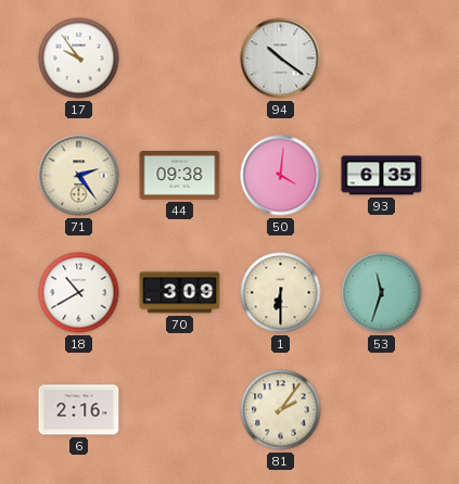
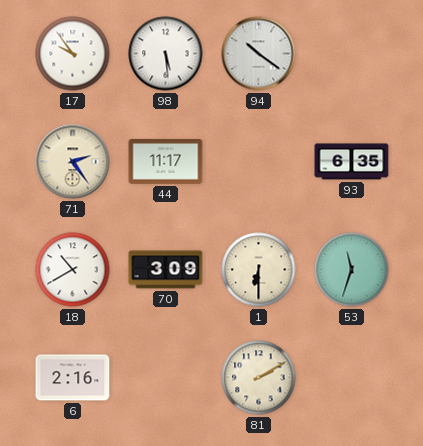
98: none -> 5:29
44: 09:38 -> 11:17
50: 4:01 -> none
81: 2:06 -> 2:10
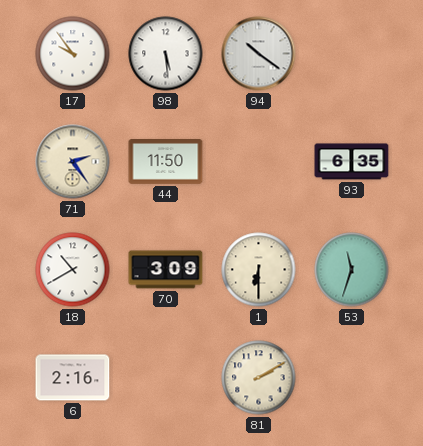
44: 11:17 -> 11:50
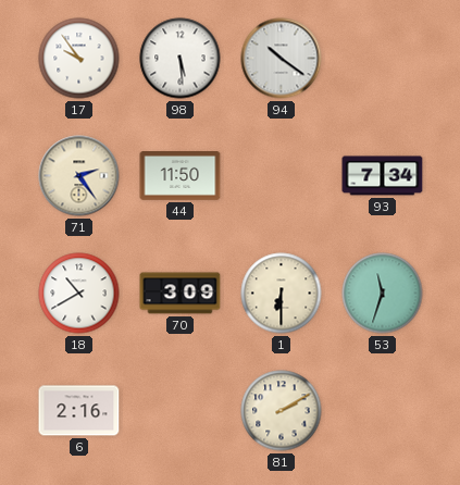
93: 6:35 -> 7:34
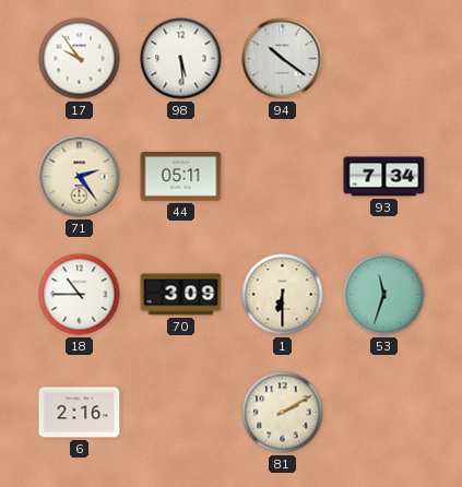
44: 11:50 -> 05:11
18: 10:40 -> 10:45
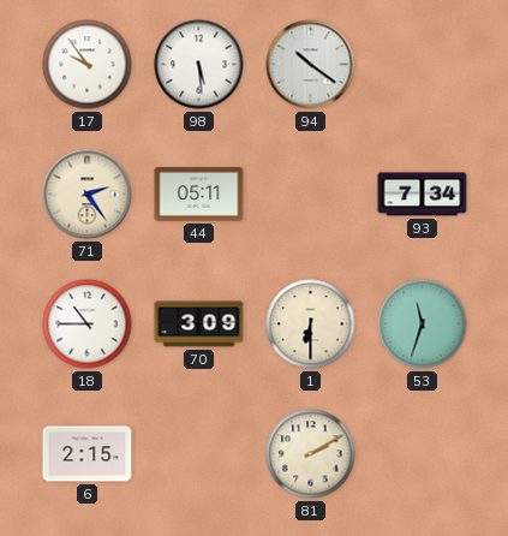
6: 2:16 -> 2:15
